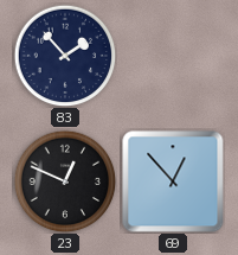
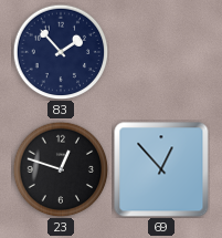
23: 12:49 -> 12:48
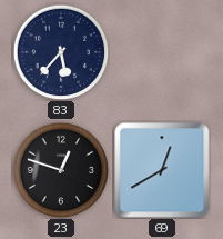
83: 1:53 -> 5:37
69: 12:53 -> 12:40
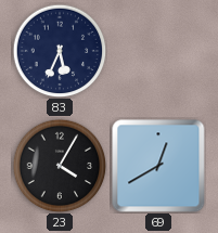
83: 5:37 -> 5:34
23: 12:48 -> 4:05
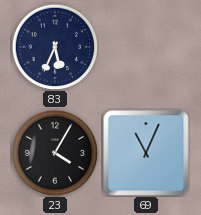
69: 12:40 -> 11:04
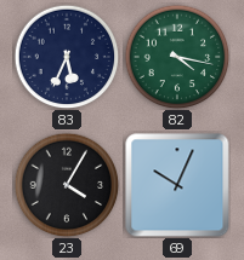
82: none -> 4:17
69: 11:04 -> 10:04
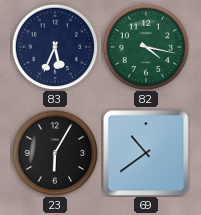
23: 4:05 -> 6:05
69: 10:04 -> 10:39
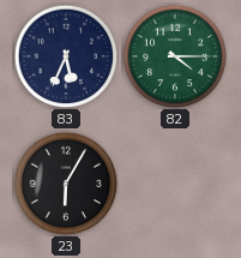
82: 4:17 -> 4:15
69: 10:39 -> none
